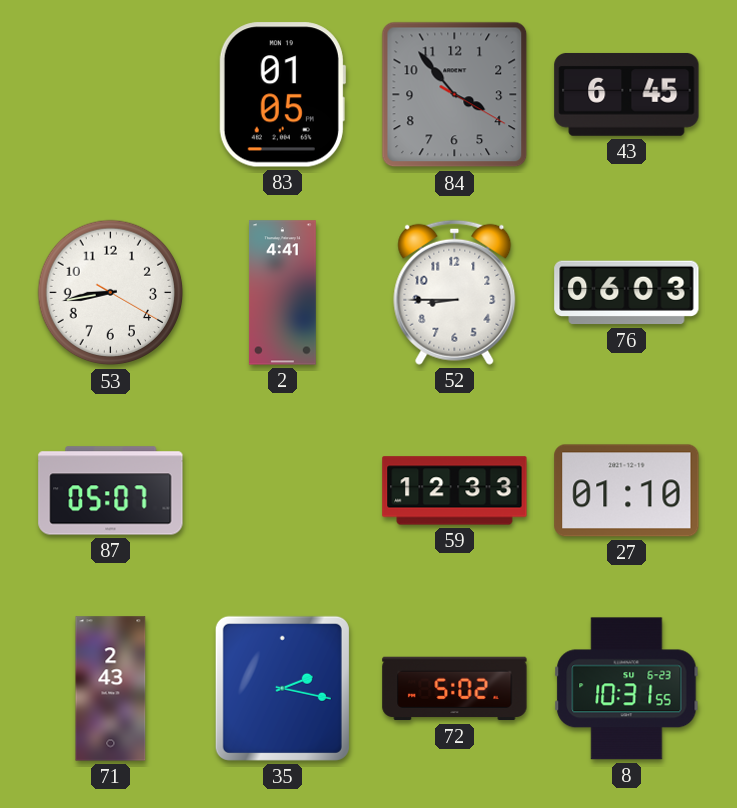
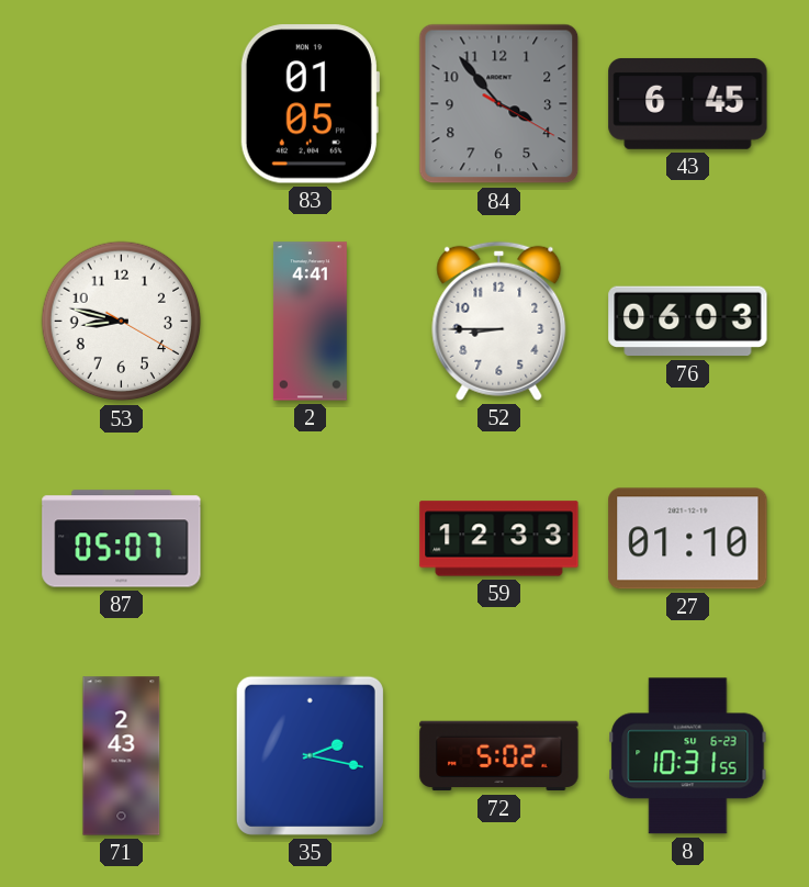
53: 8:43 -> 8:47
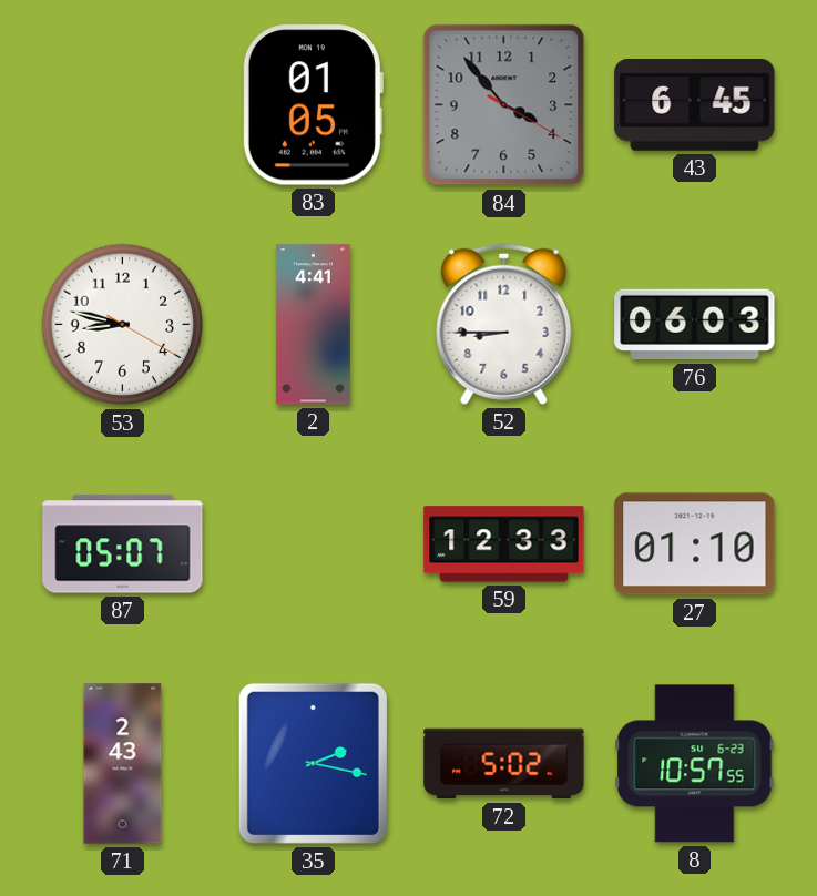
8: 10:31 -> 10:57
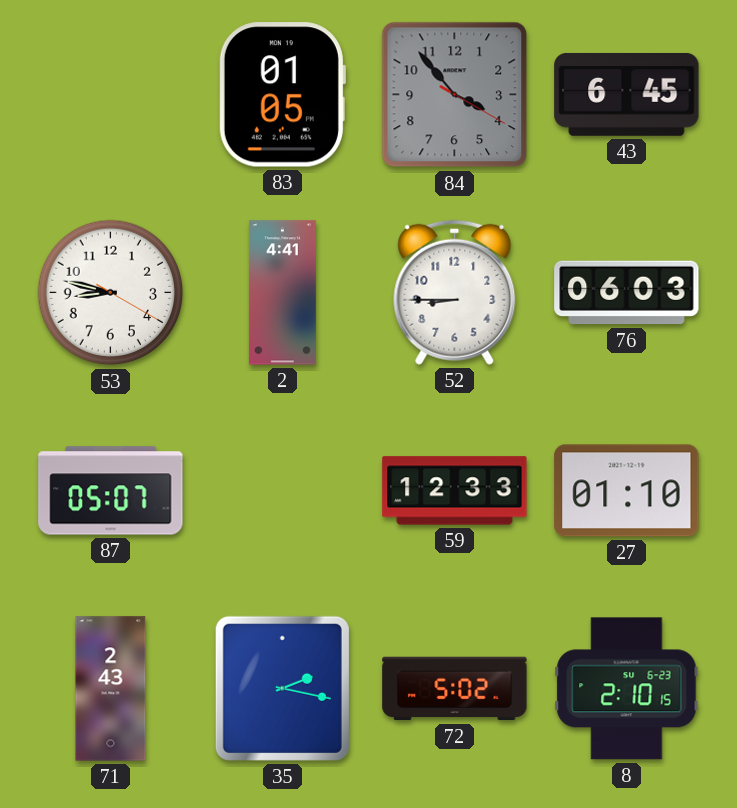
8: 10:57 -> 2:10
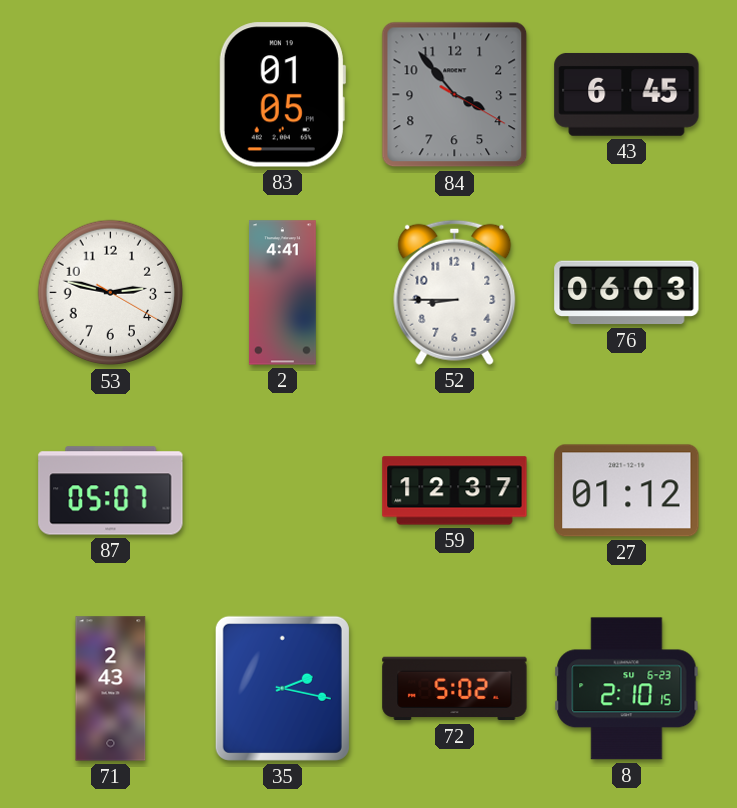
53: 8:47 -> 2:47
59: 12:33 -> 12:37
27: 01:10 -> 01:12
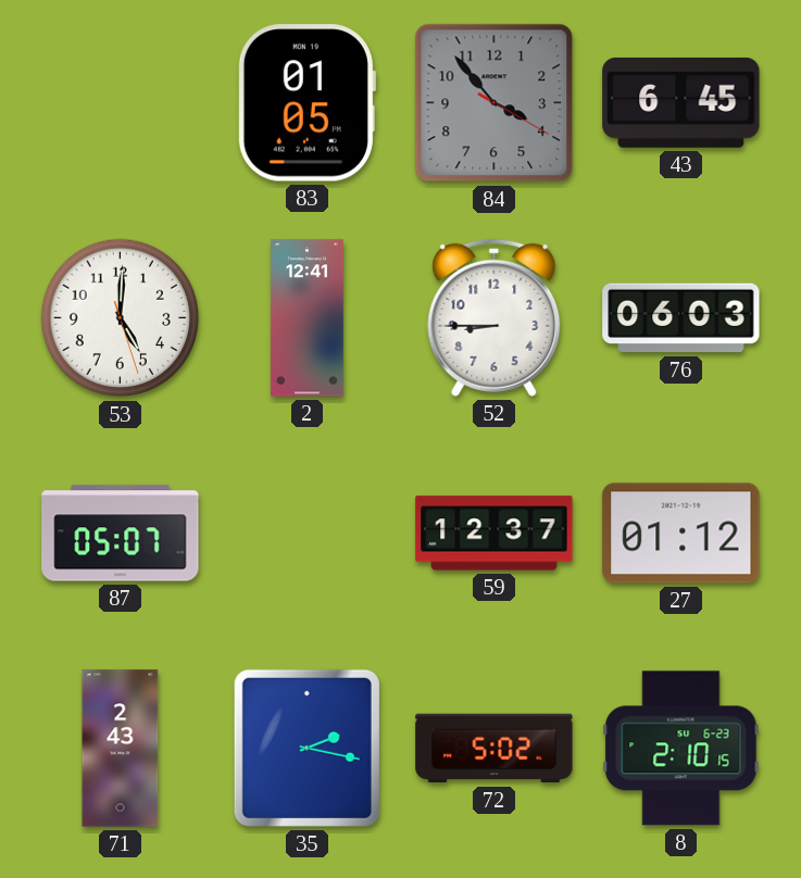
53: 2:47 -> 5:00
2: 4:41 -> 12:41
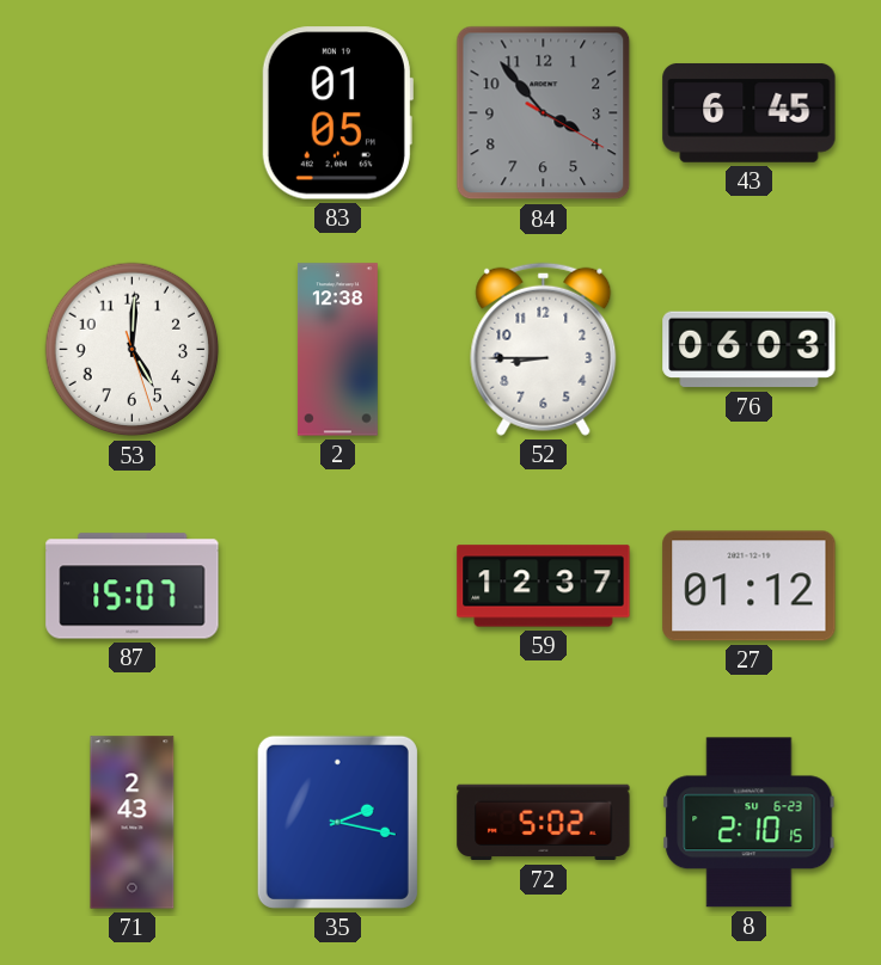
2: 12:41 -> 12:38
87: 05:07 -> 15:07
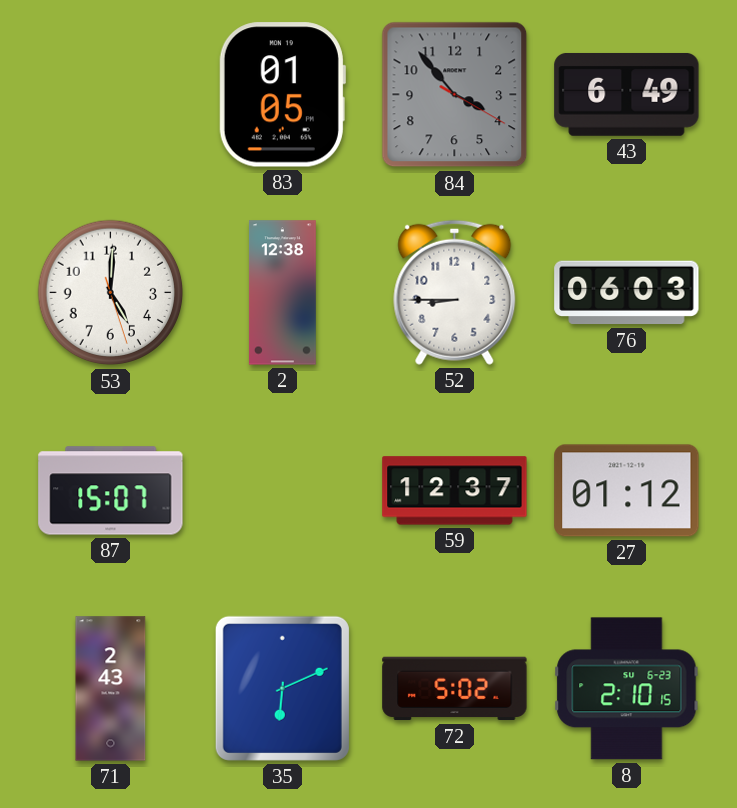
43: 6:45 -> 6:49
35: 2:17 -> 6:11
